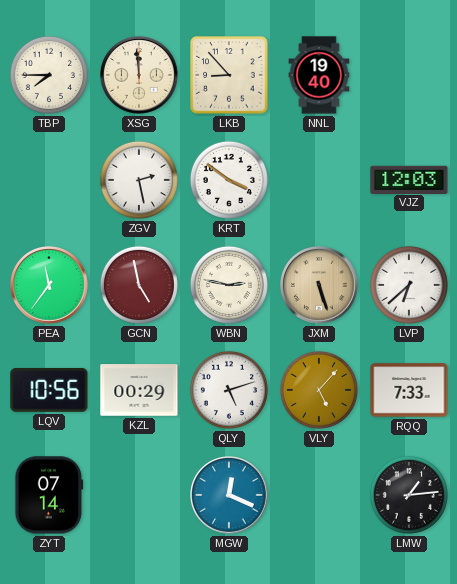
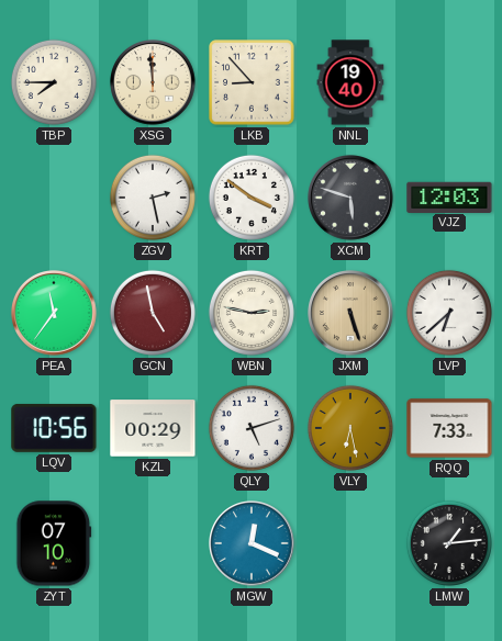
XCM: none -> 5:48
VLY: 5:07 -> 6:28
ZYT: 07:14 -> 07:10
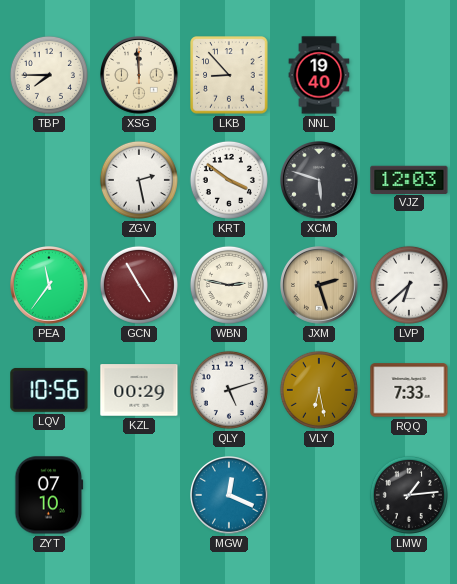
GCN: 4:58 -> 4:55
JXM: 5:27 -> 2:27
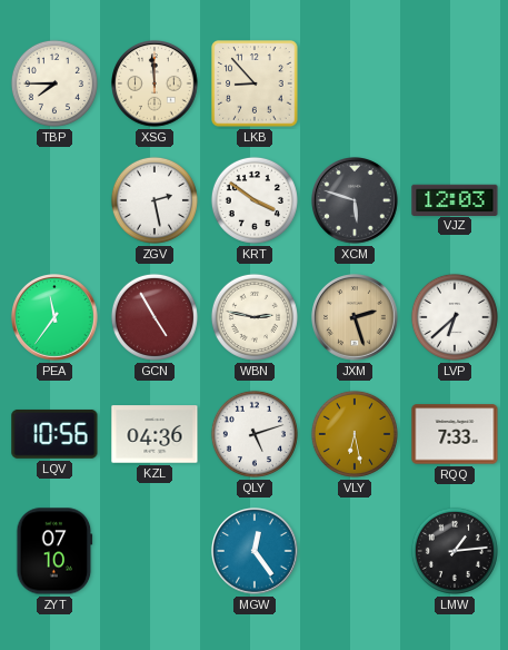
NNL: 19:40 -> none
KZL: 00:29 -> 04:36
MGW: 12:19 -> 12:24
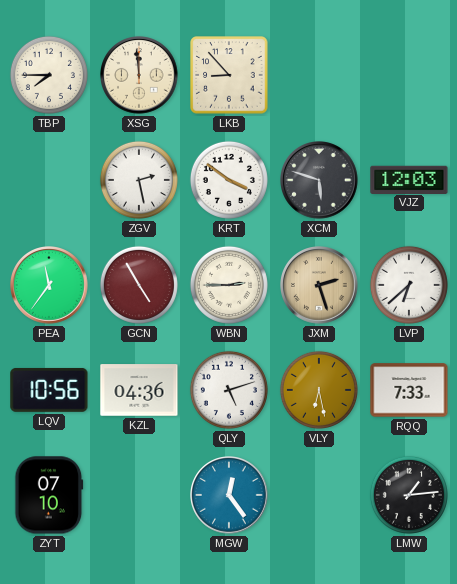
WBN: 2:47 -> 2:45
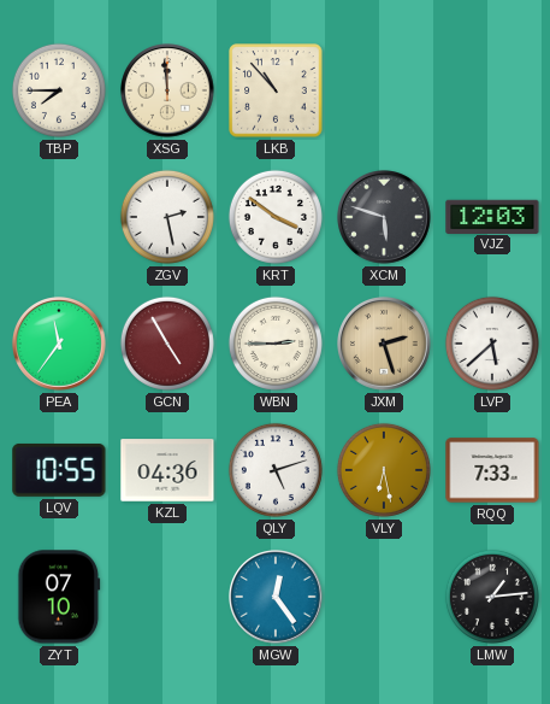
LKB: 8:53 -> 10:53
LVP: 6:38 -> 5:38
LQV: 10:56 -> 10:55
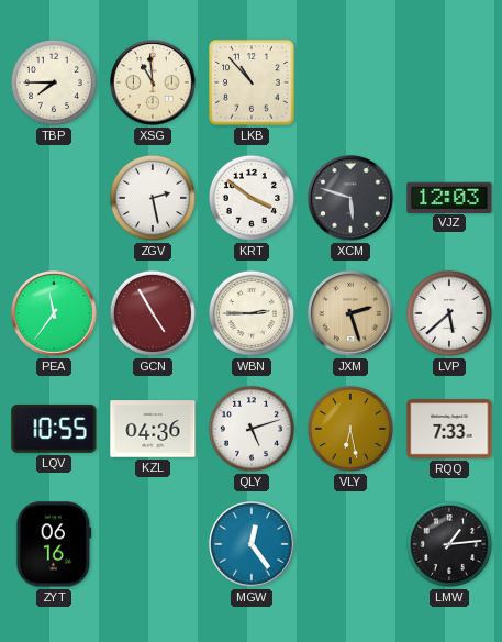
XSG: 11:59 -> 10:59
ZYT: 07:10 -> 06:16
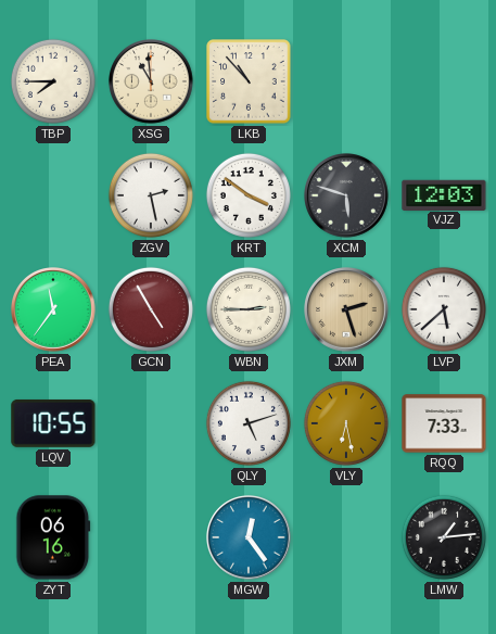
KZL: 04:36 -> none
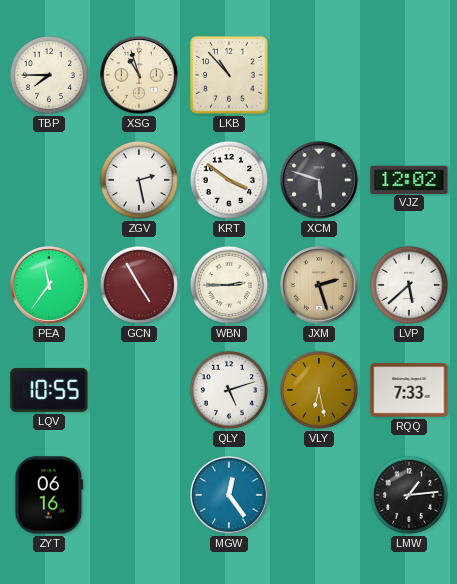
XSG: 10:59 -> 10:57
VJZ: 12:03 -> 12:02
